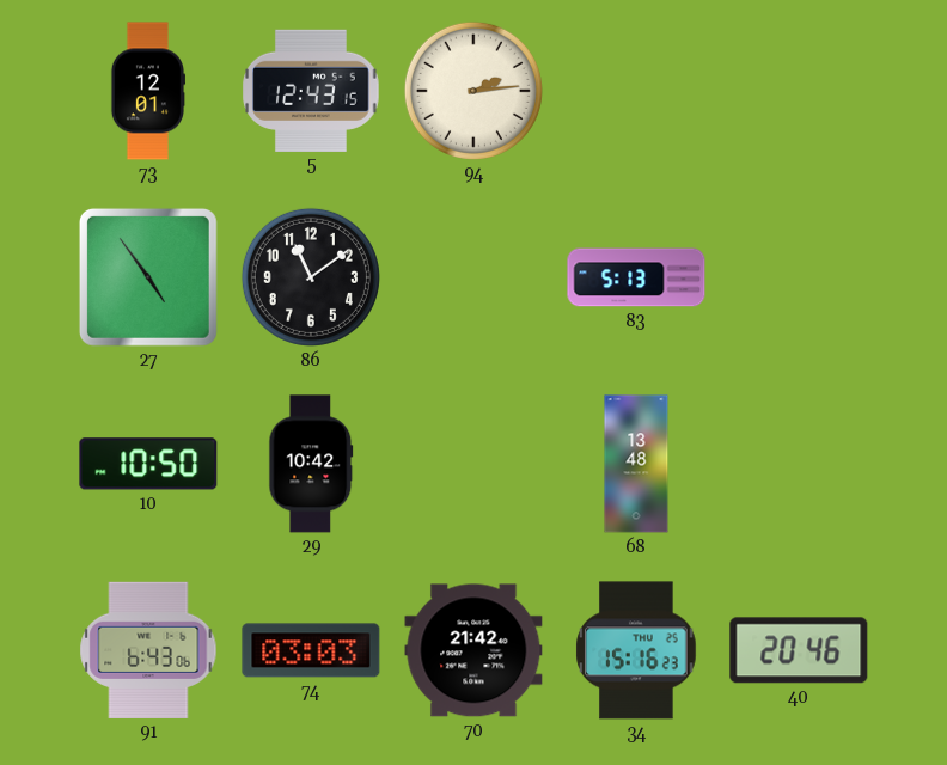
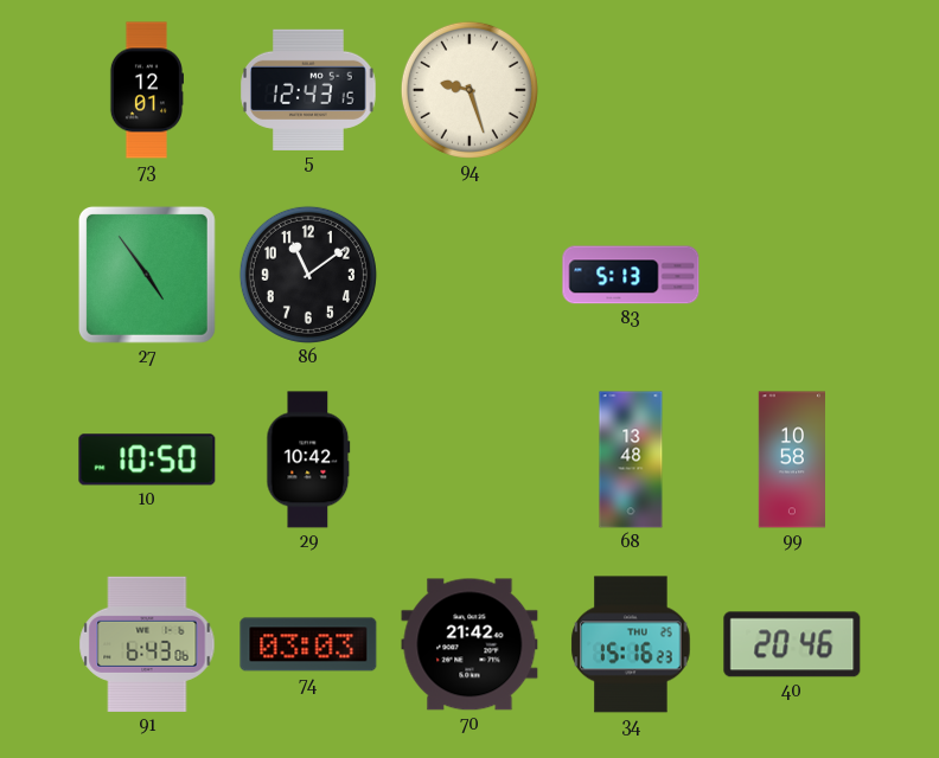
94: 2:14 -> 9:27
99: none -> 10:58
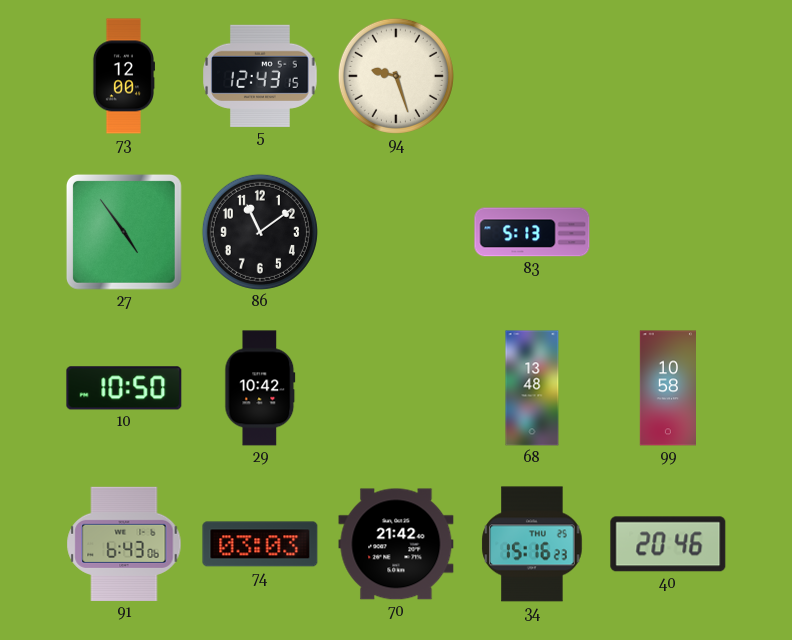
73: 12:01 -> 12:00
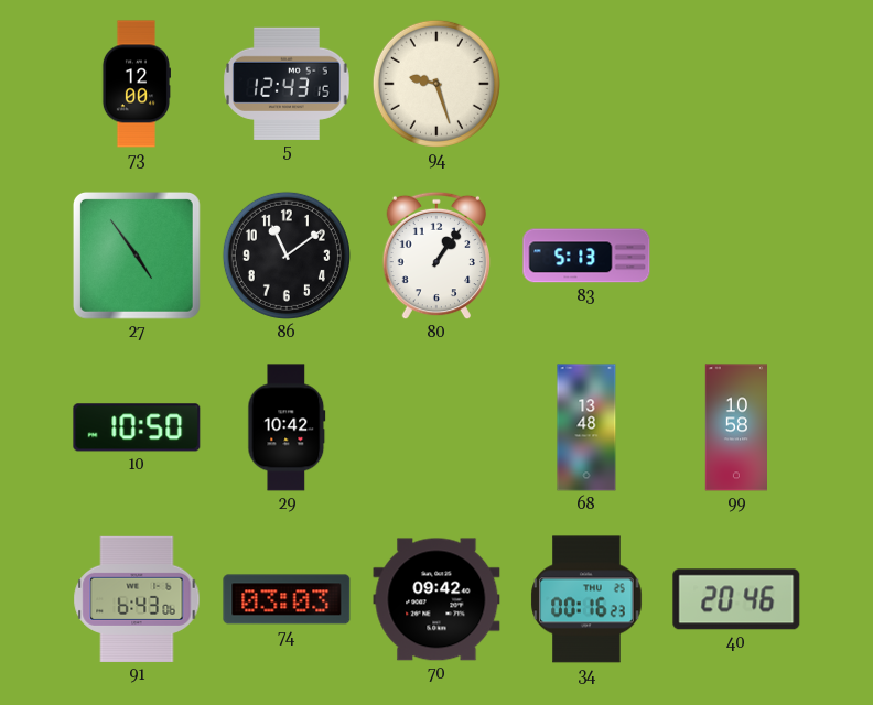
80: none -> 1:06
70: 21:42 -> 09:42
34: 15:16 -> 00:16
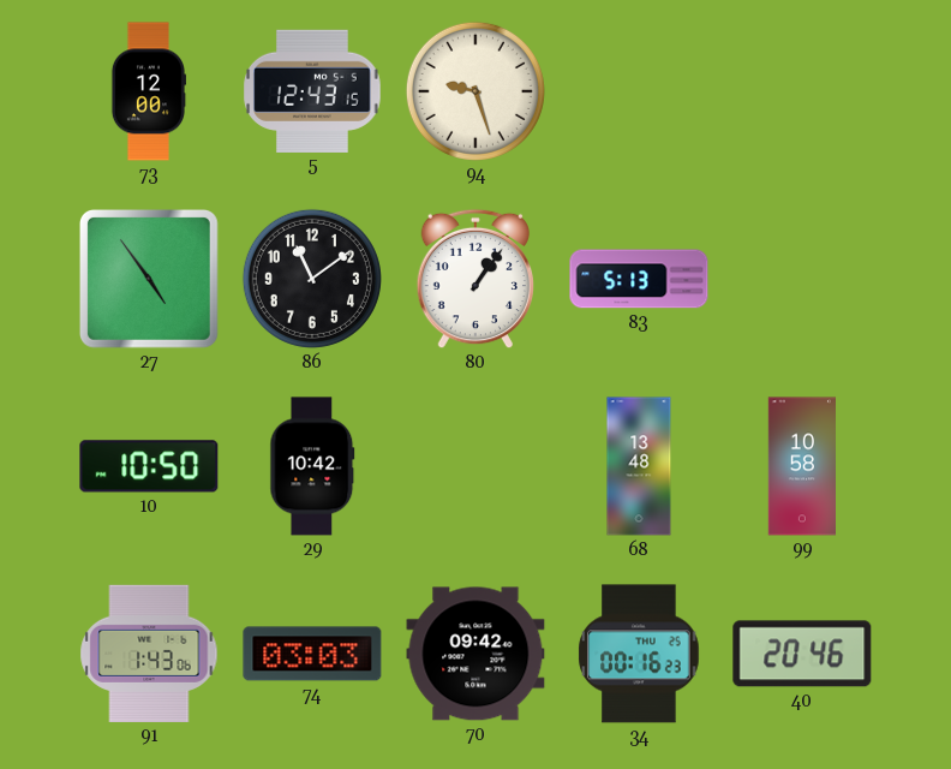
91: 6:43 -> 1:43
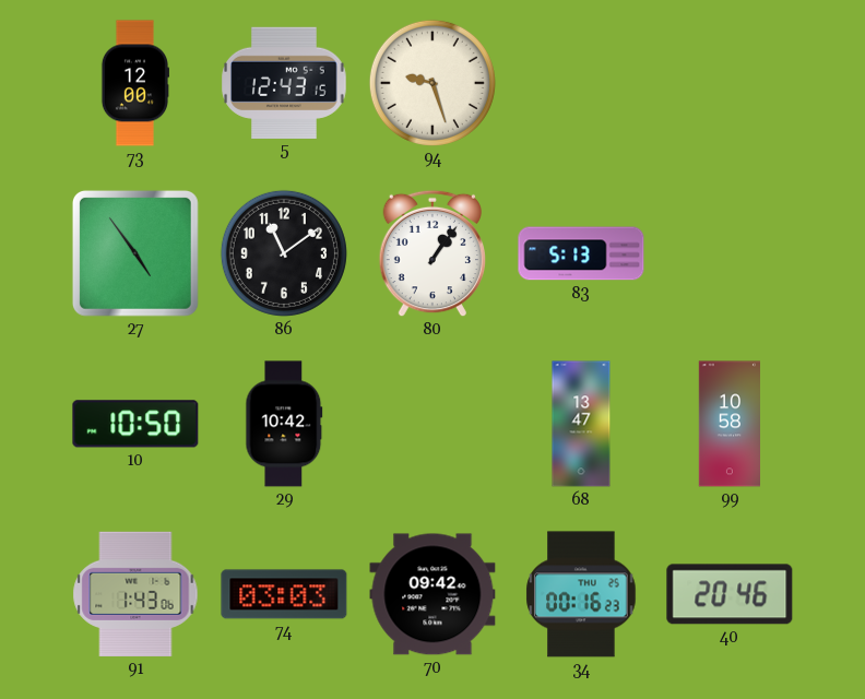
68: 13:48 -> 13:47
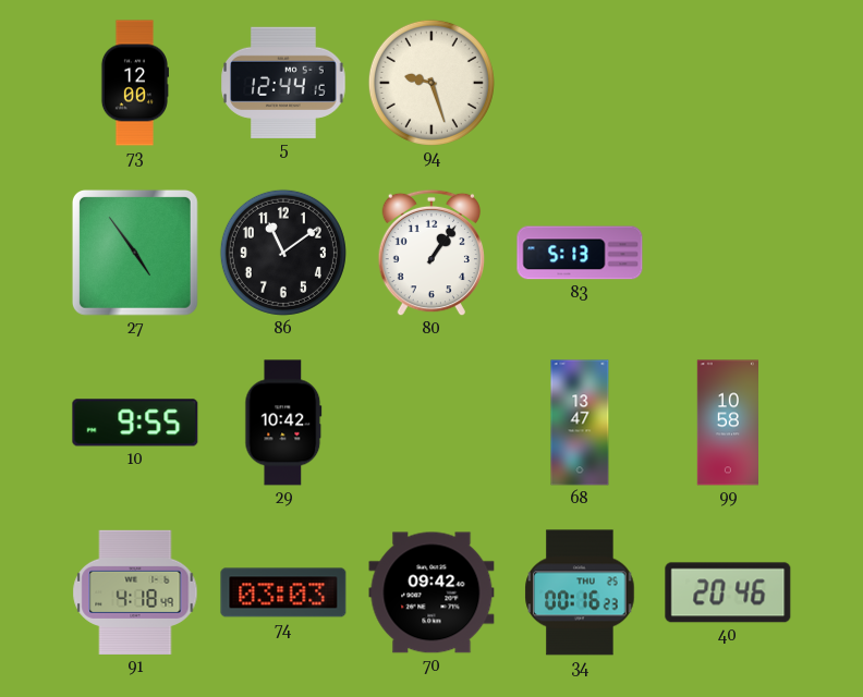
5: 12:43 -> 12:44
10: 10:50 -> 9:55
91: 1:43 -> 4:18
